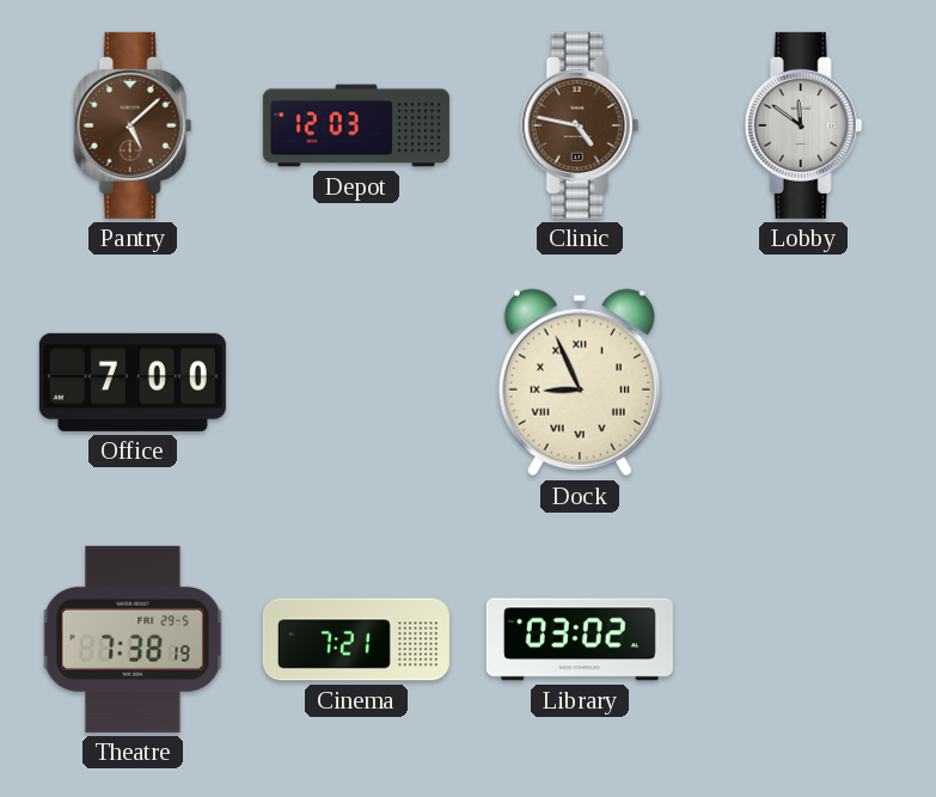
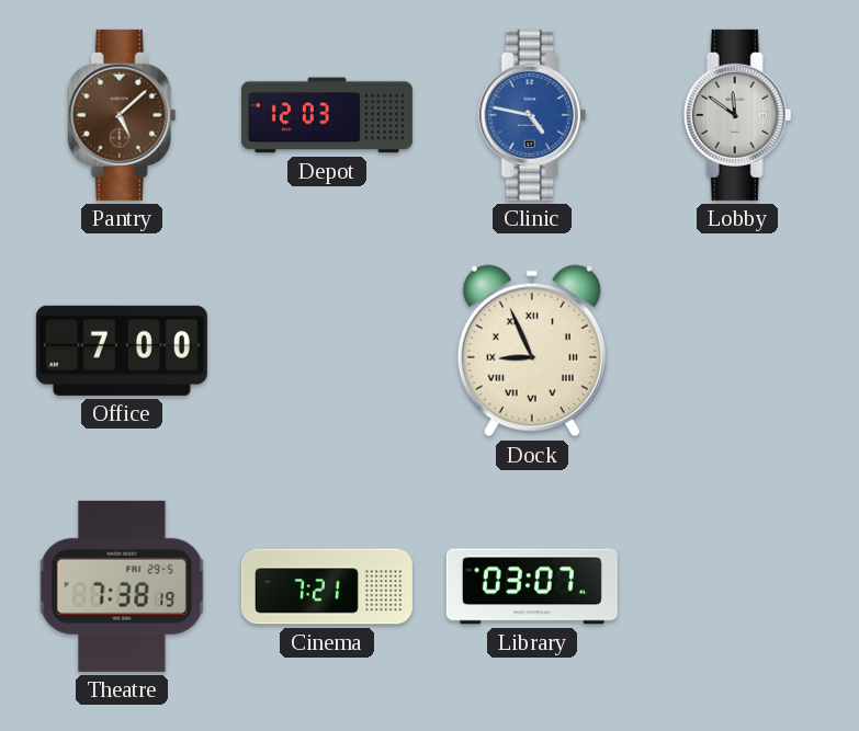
Clinic dial: brown -> blue
Library: 03:02 -> 03:07
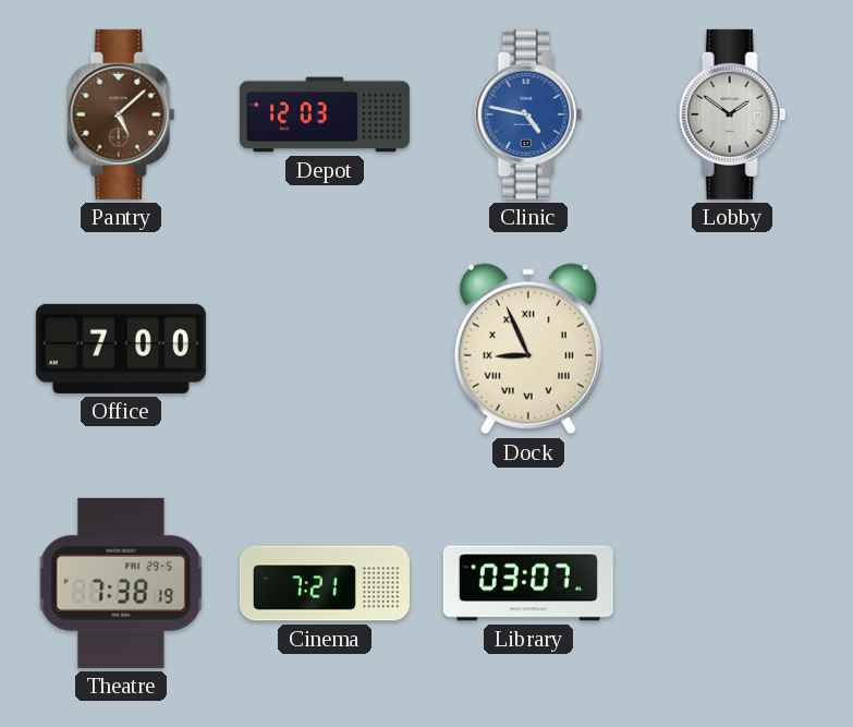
Lobby: 11:51 -> 1:51
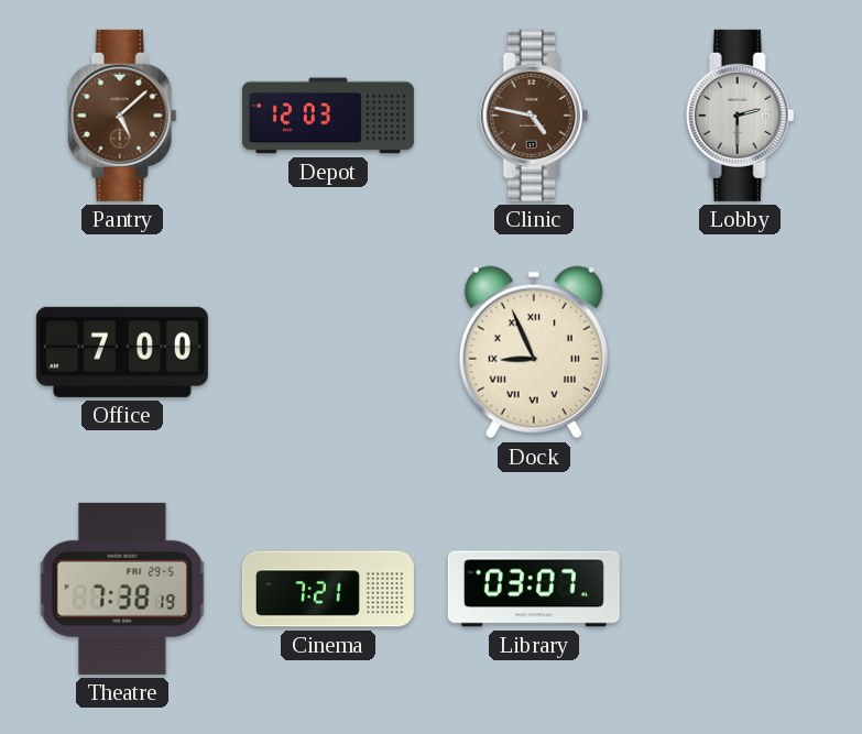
Clinic dial: blue -> brown
Lobby: 1:51 -> 2:30
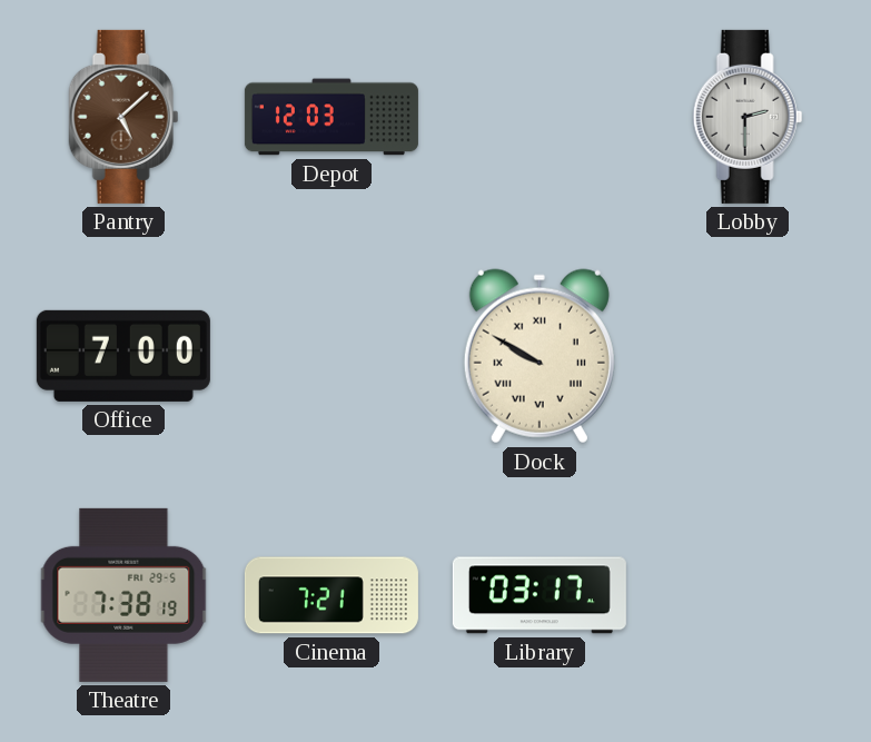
Clinic: 4:47 -> none
Dock: 8:56 -> 9:50
Library: 03:07 -> 03:17
